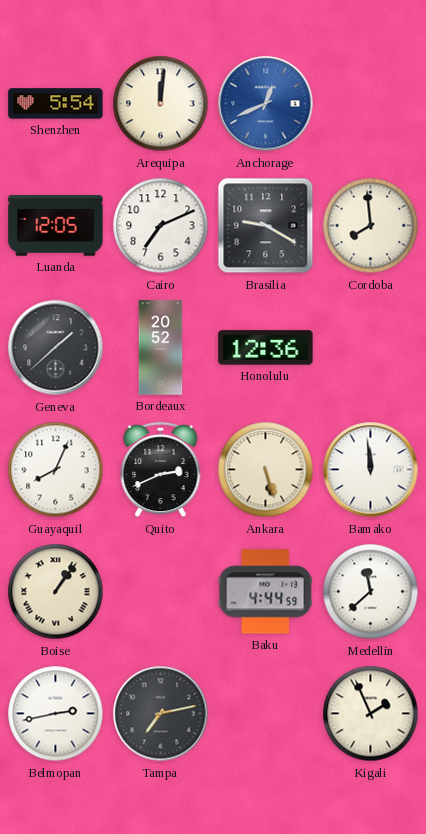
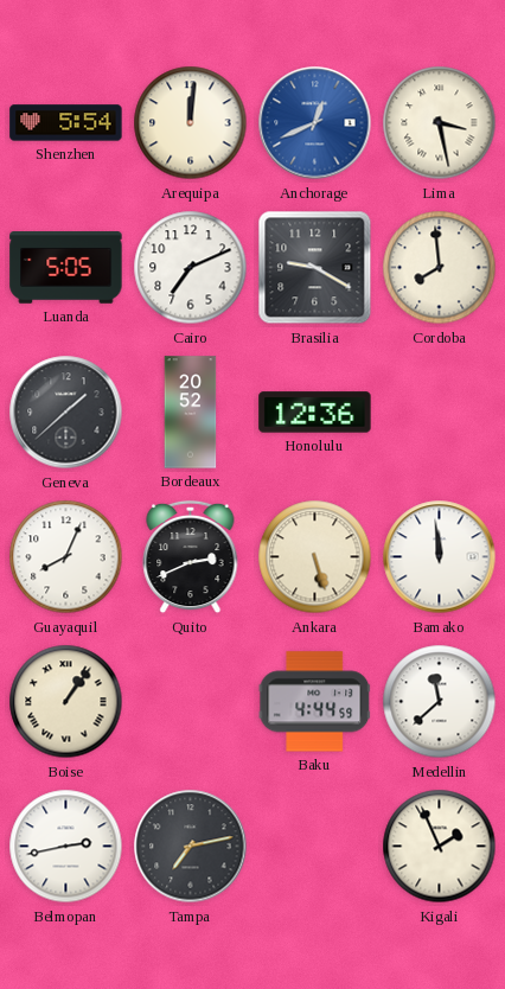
Lima: none -> 3:28
Luanda: 12:05 -> 5:05
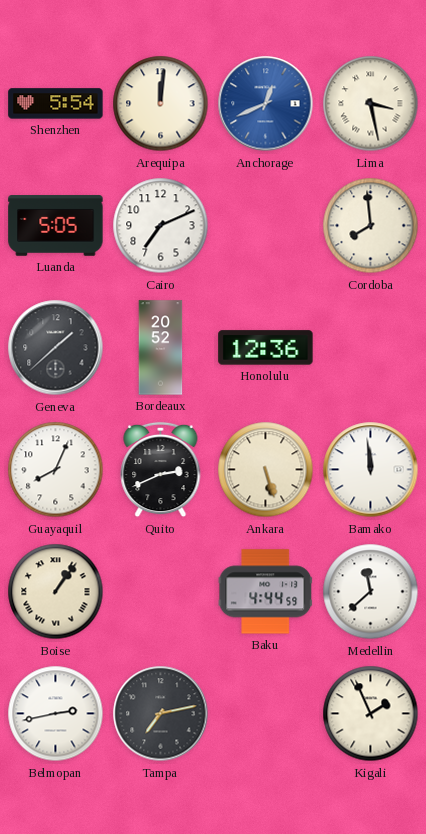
Brasilia: 9:20 -> none
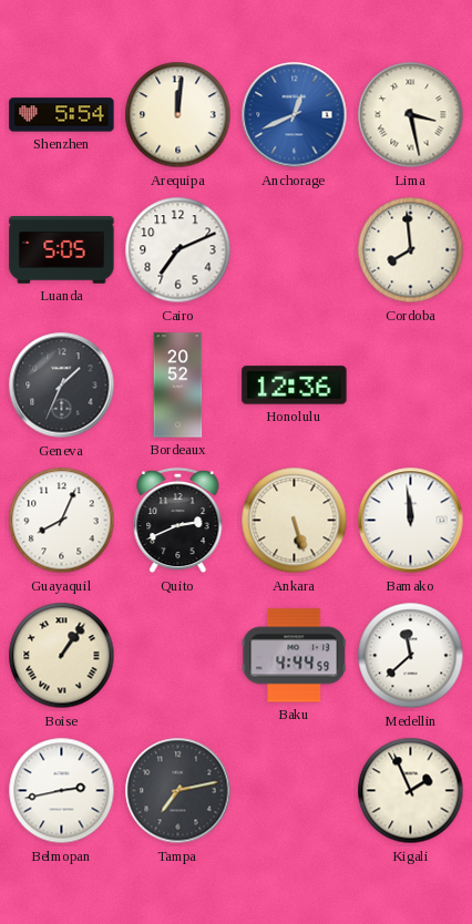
Geneva: 1:38 -> 1:34
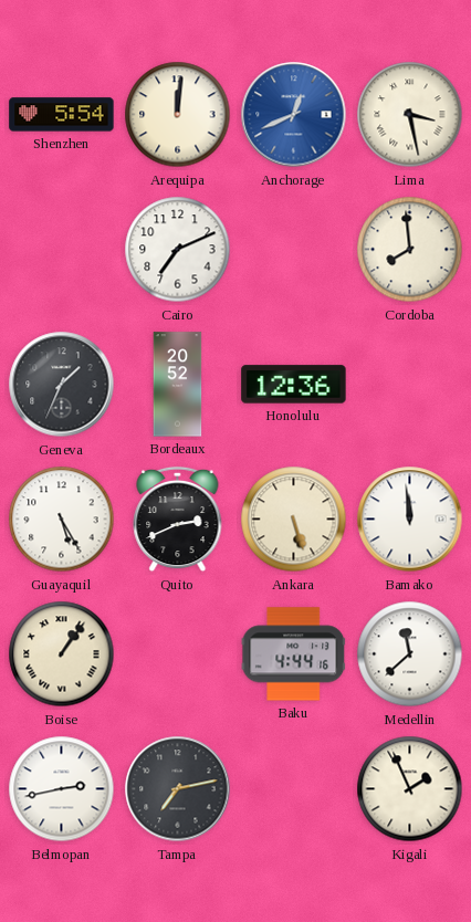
Luanda: 5:05 -> none
Guayaquil: 8:04 -> 5:25
Baku: 4:44:59 -> 4:44:16
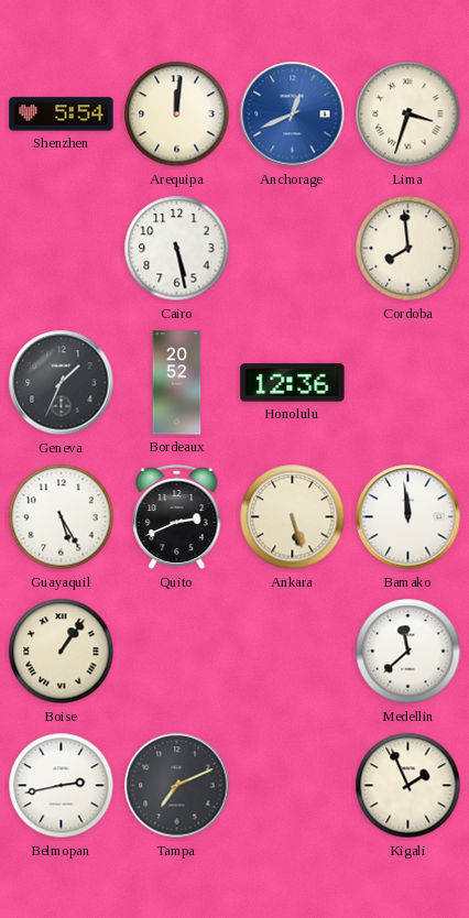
Lima: 3:28 -> 3:33
Cairo: 7:11 -> 5:28
Baku: 4:44 -> none
Tampa: 7:13 -> 7:11
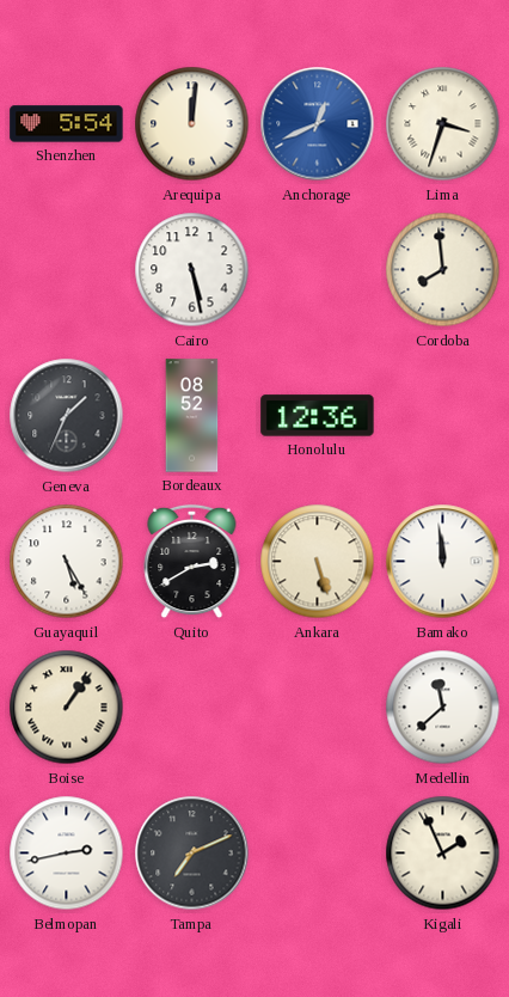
Bordeaux: 20:52 -> 08:52
Quito: 2:41 -> 2:40
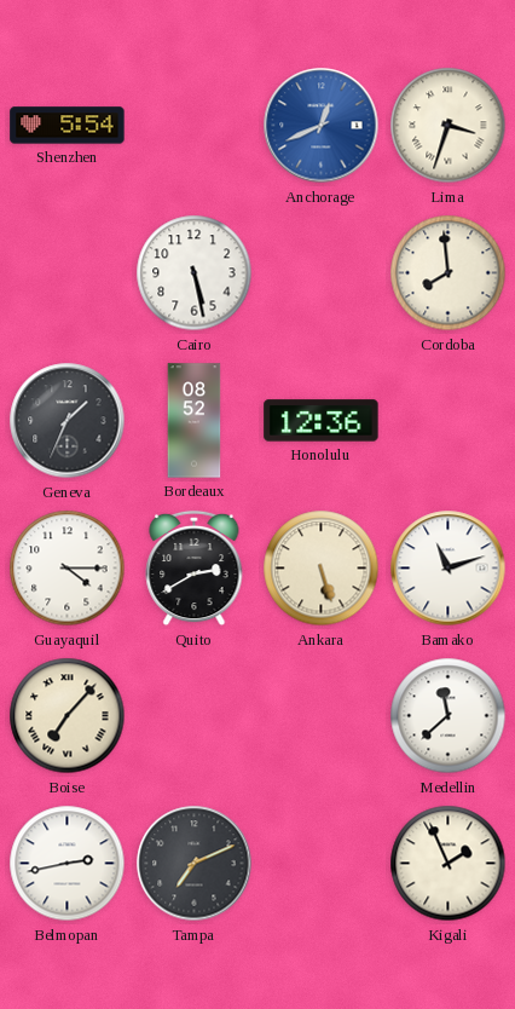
Arequipa: 12:01 -> none
Guayaquil: 5:25 -> 4:15
Bamako: 11:59 -> 11:12
Boise: 1:06 -> 7:07
